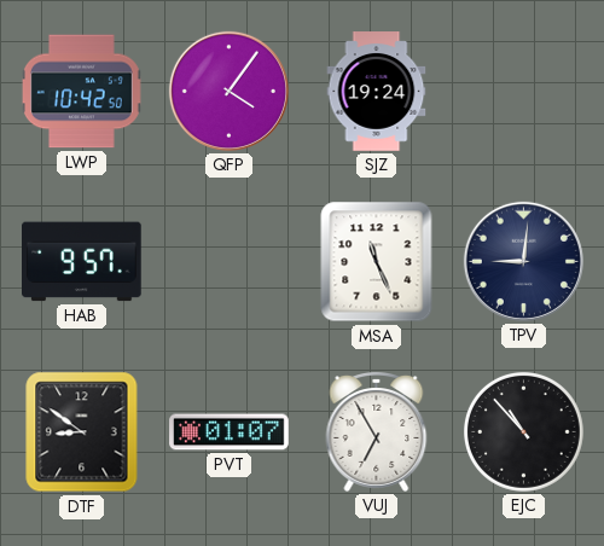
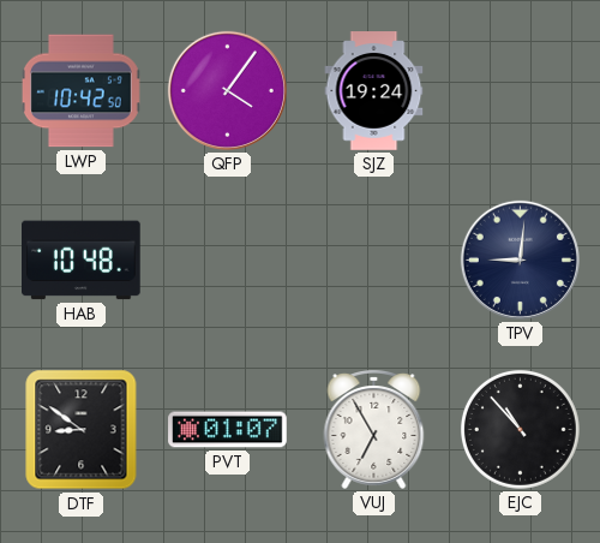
HAB: 9:57 -> 10:48
MSA: 11:26 -> none
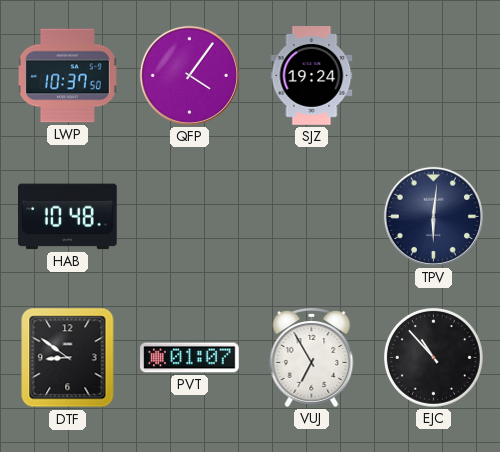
LWP: 10:42 -> 10:37
TPV: 9:01 -> 6:01
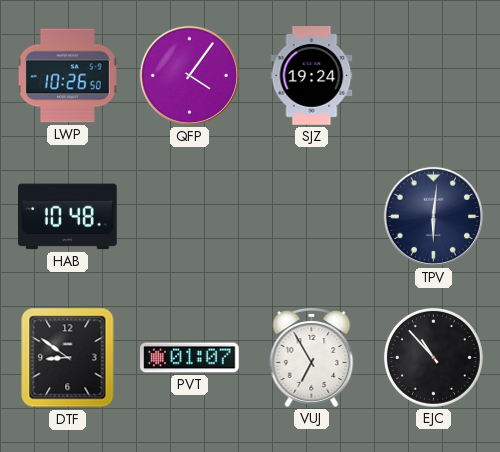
LWP: 10:37 -> 10:26
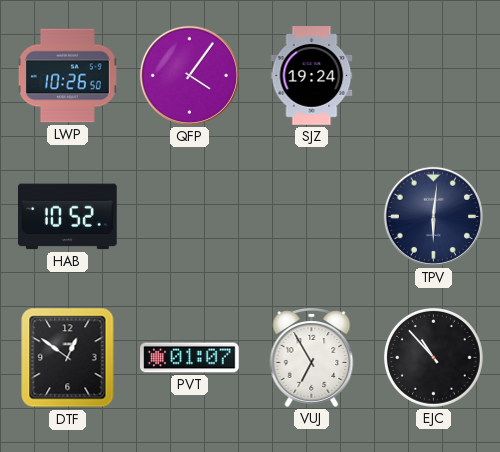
HAB: 10:48 -> 10:52
DTF: 8:51 -> 12:51
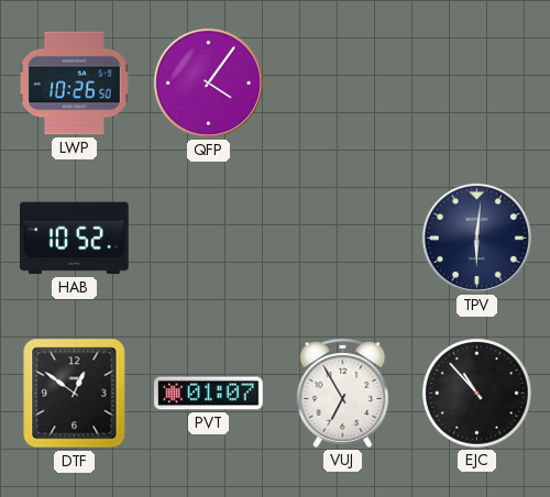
SJZ: 19:24 -> none
